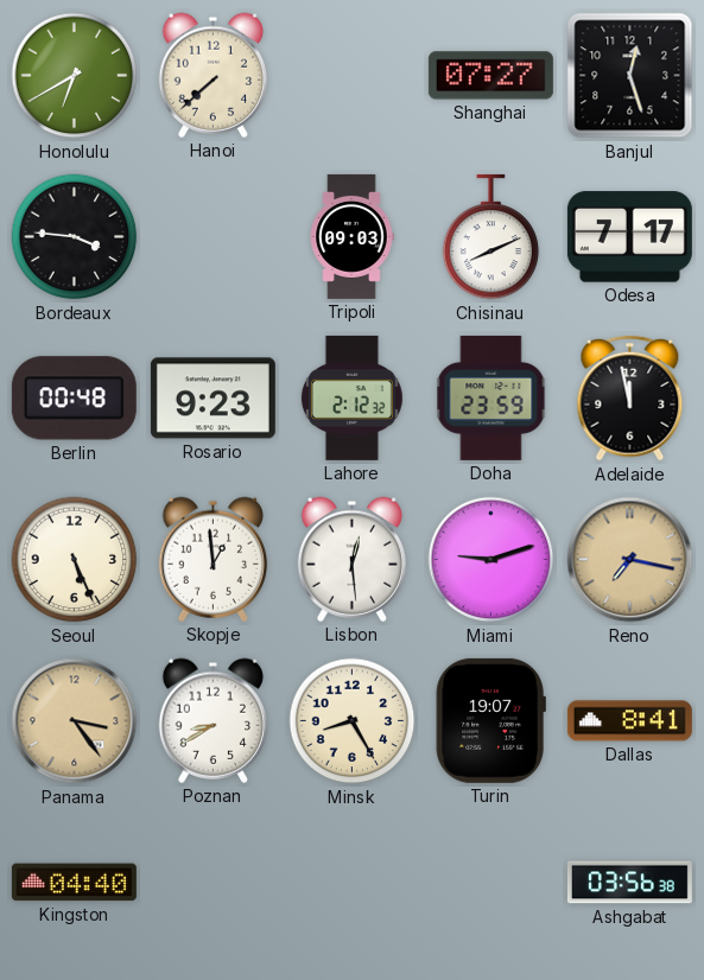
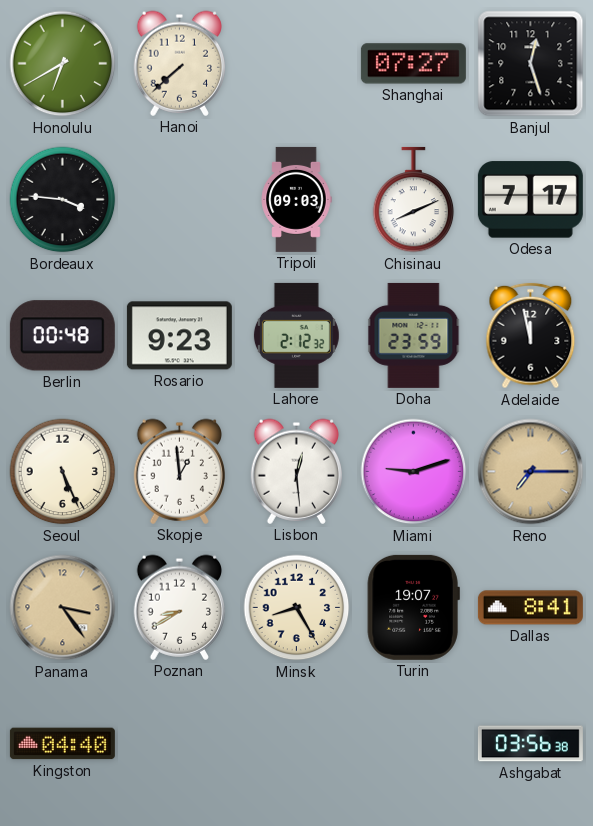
Reno: 7:17 -> 7:15
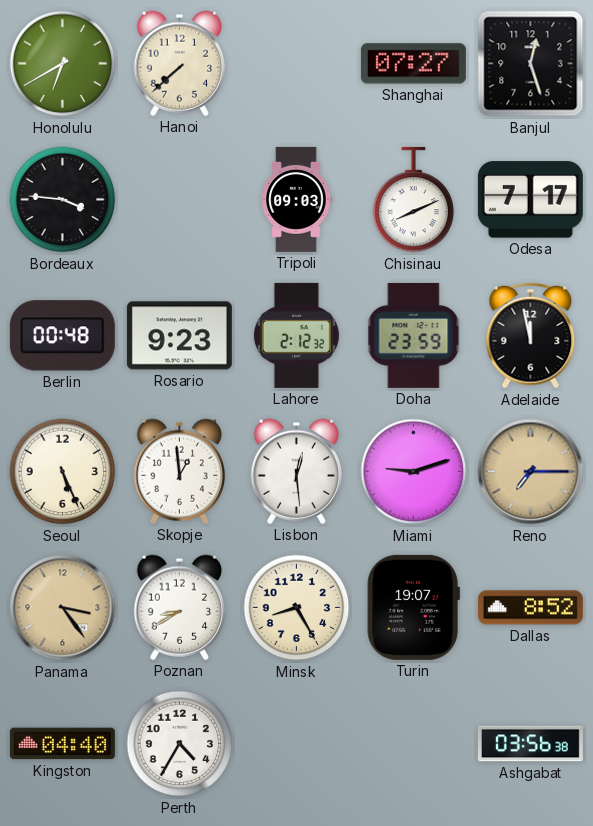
Dallas: 8:41 -> 8:52
Perth: none -> 4:35
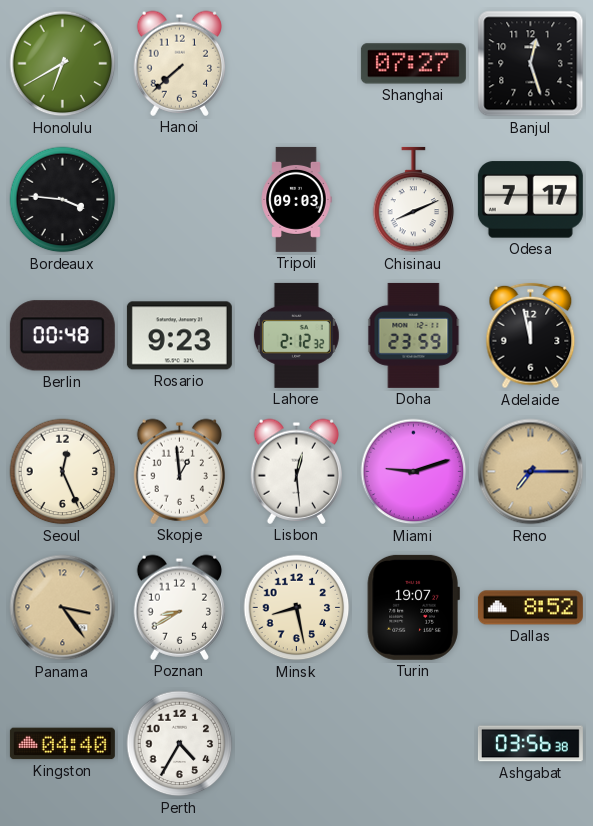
Seoul: 5:26 -> 12:26
Minsk: 8:25 -> 8:28
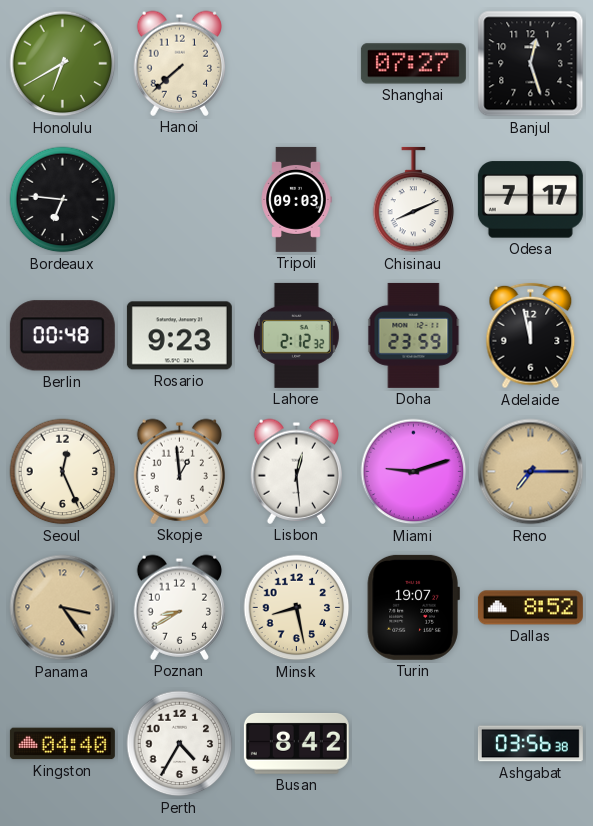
Bordeaux: 3:46 -> 6:46
Busan: none -> 8:42
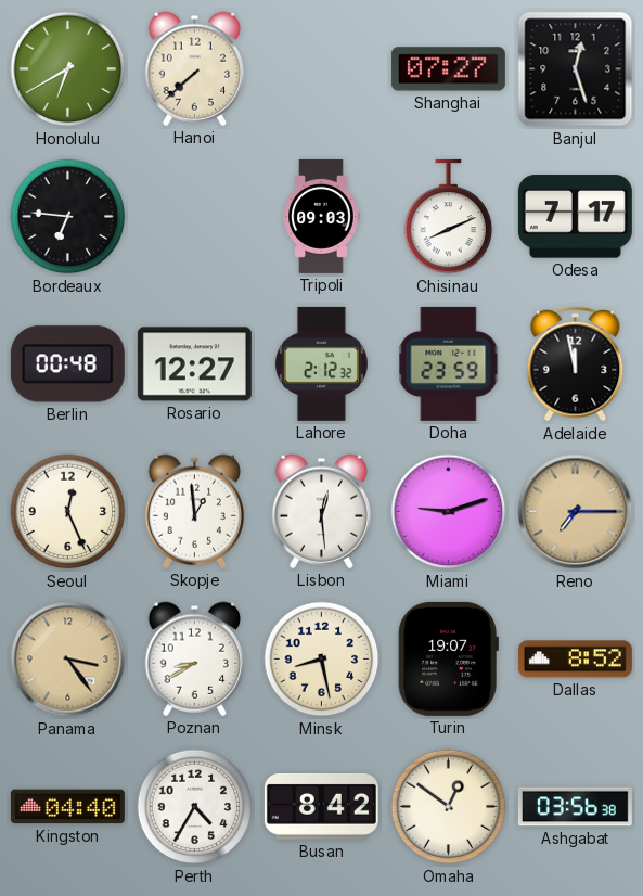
Rosario: 9:23 -> 12:27
Omaha: none -> 12:51
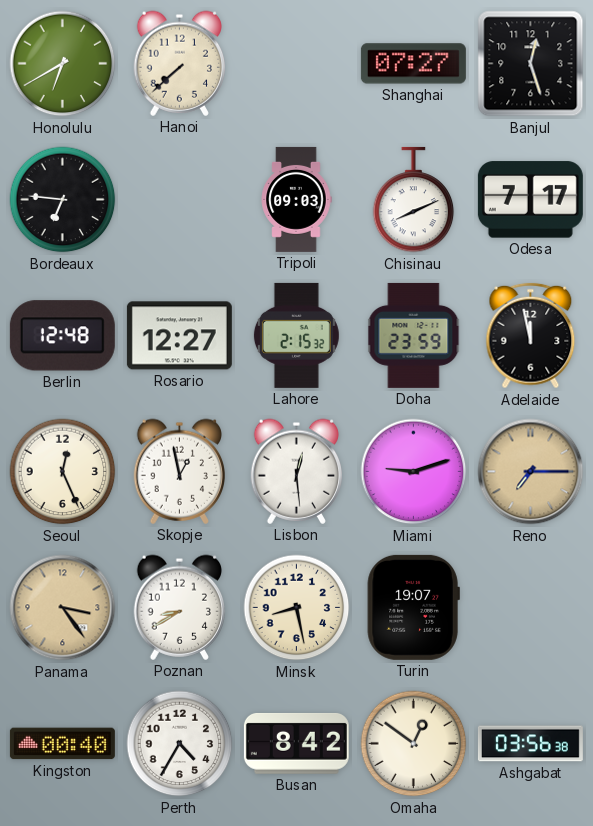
Berlin: 00:48 -> 12:48
Lahore: 2:12 -> 2:15
Skopje: 12:59 -> 12:58
Dallas: 8:52 -> none
Kingston: 04:40 -> 00:40
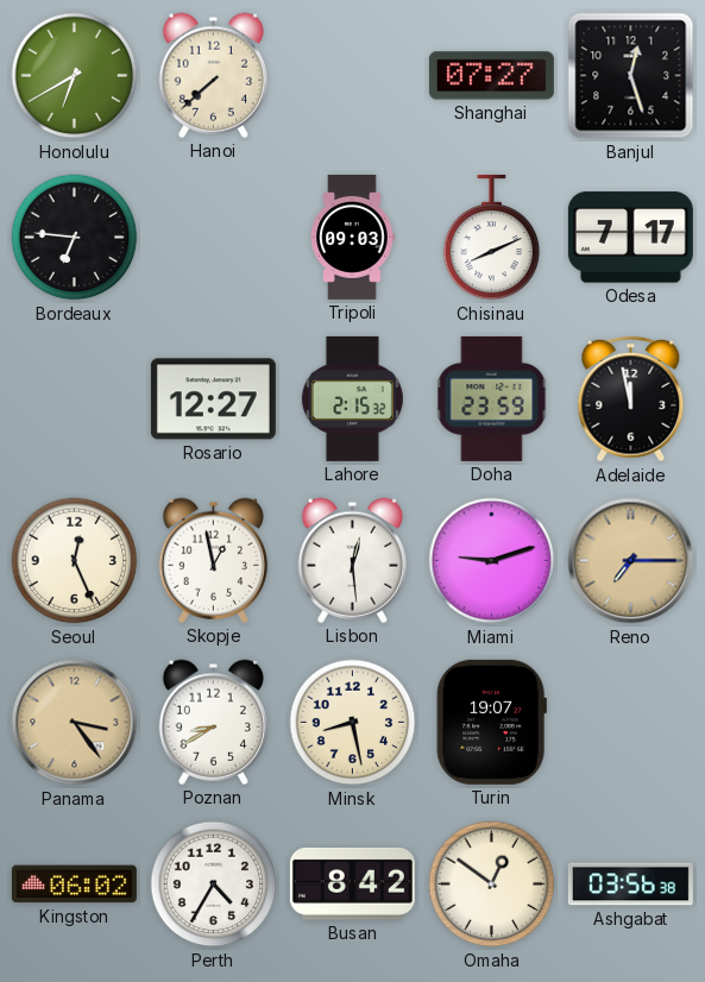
Berlin: 12:48 -> none
Kingston: 00:40 -> 06:02
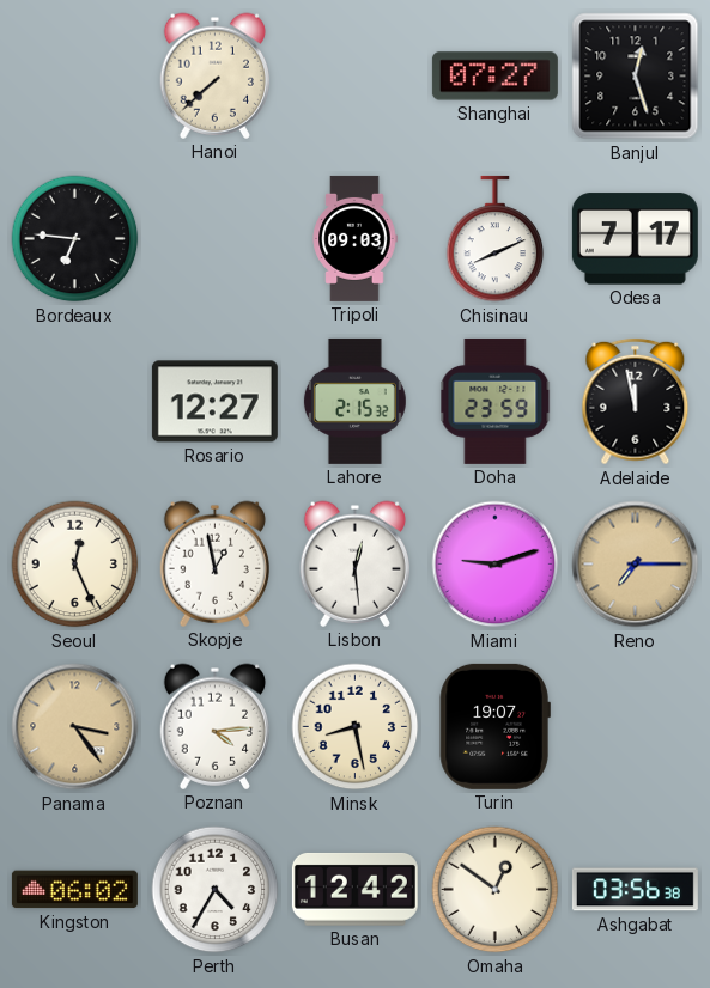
Honolulu: 6:40 -> none
Poznan: 8:40 -> 4:14
Busan: 8:42 -> 12:42
